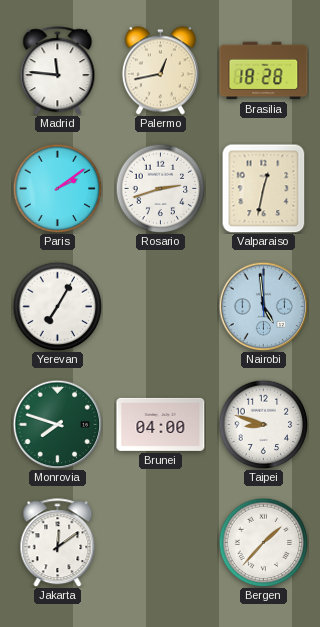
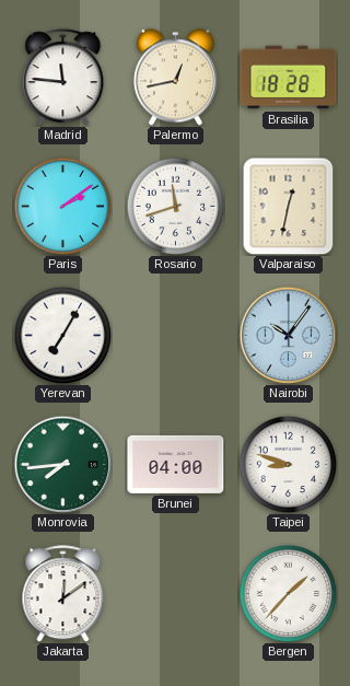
Rosario: 2:42 -> 11:42
Nairobi: 4:59 -> 10:06
Monrovia: 7:48 -> 7:44
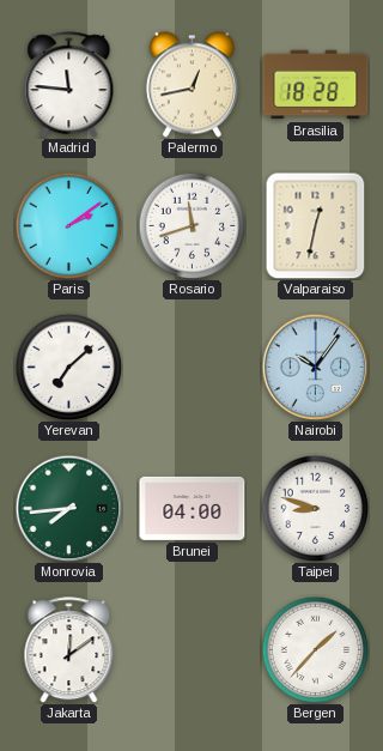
Yerevan: 7:05 -> 7:08
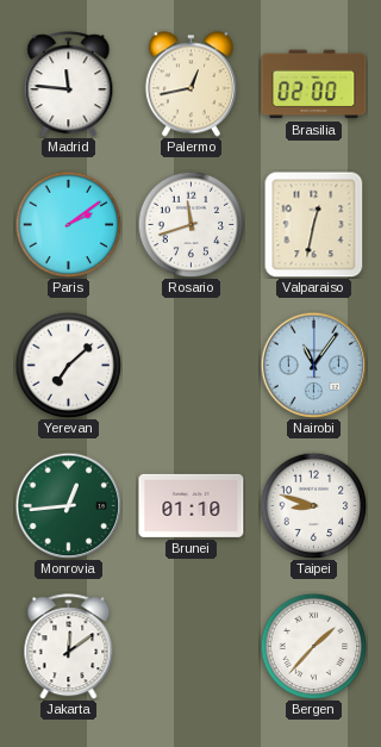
Brasilia: 18:28 -> 02:00
Nairobi: 10:06 -> 11:06
Monrovia: 7:44 -> 12:44
Brunei: 04:00 -> 01:10
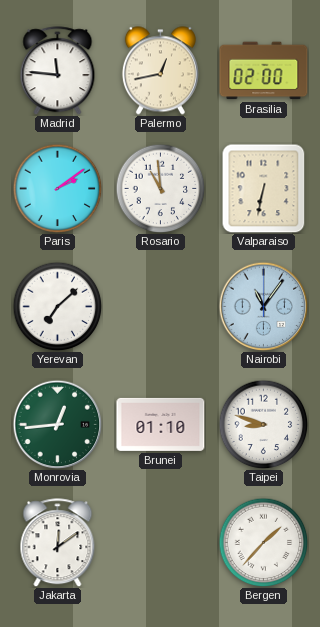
Rosario: 11:42 -> 10:59
Valparaiso: 12:32 -> 6:32
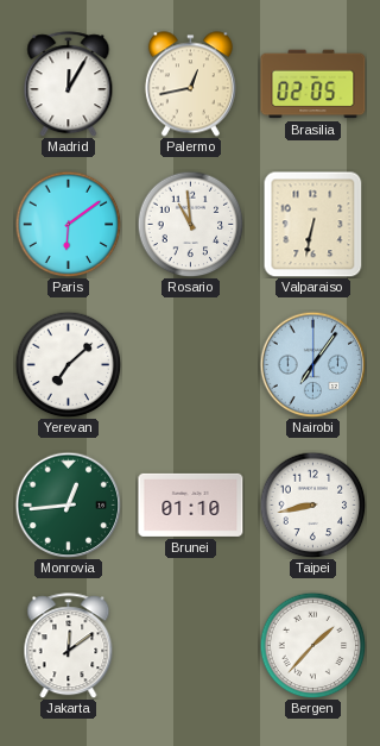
Madrid: 11:46 -> 12:05
Brasilia: 02:00 -> 02:05
Paris: 2:09 -> 6:09
Nairobi: 11:06 -> 7:06
Taipei: 8:48 -> 8:43
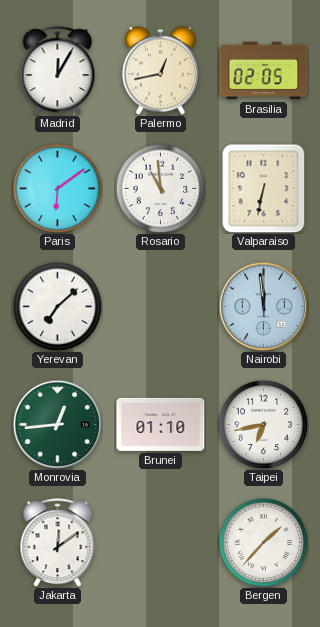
Nairobi: 7:06 -> 11:59
Taipei: 8:43 -> 6:43
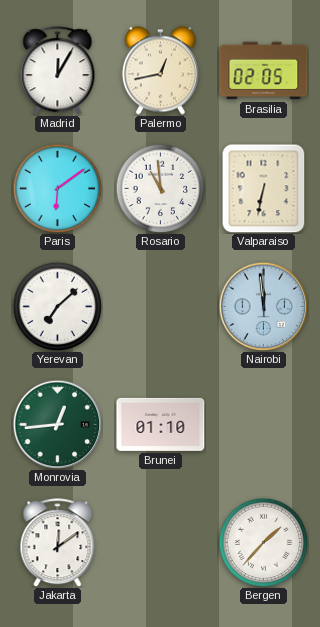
Taipei: 6:43 -> none
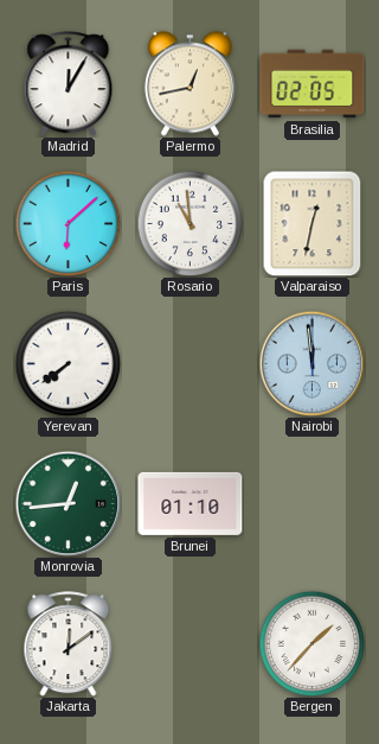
Paris: 6:09 -> 6:08
Valparaiso: 6:32 -> 12:32
Yerevan: 7:08 -> 7:39
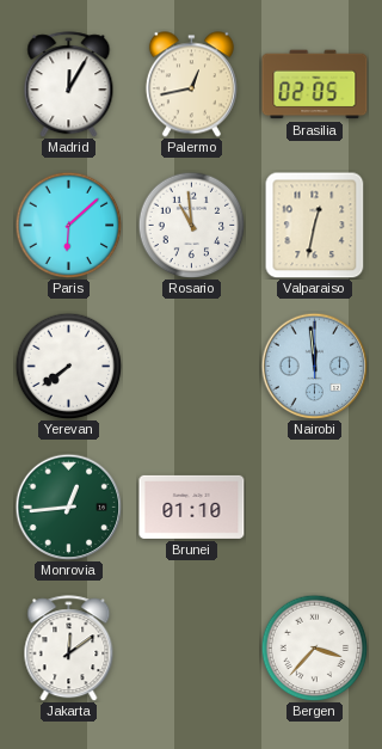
Bergen: 1:37 -> 3:37
